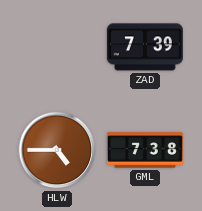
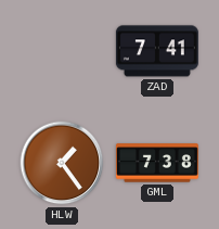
ZAD: 7:39 -> 7:41
HLW: 4:45 -> 1:24
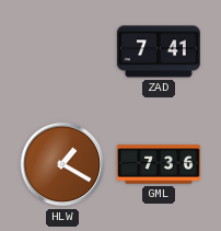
HLW: 1:24 -> 1:20
GML: 7:38 -> 7:36
